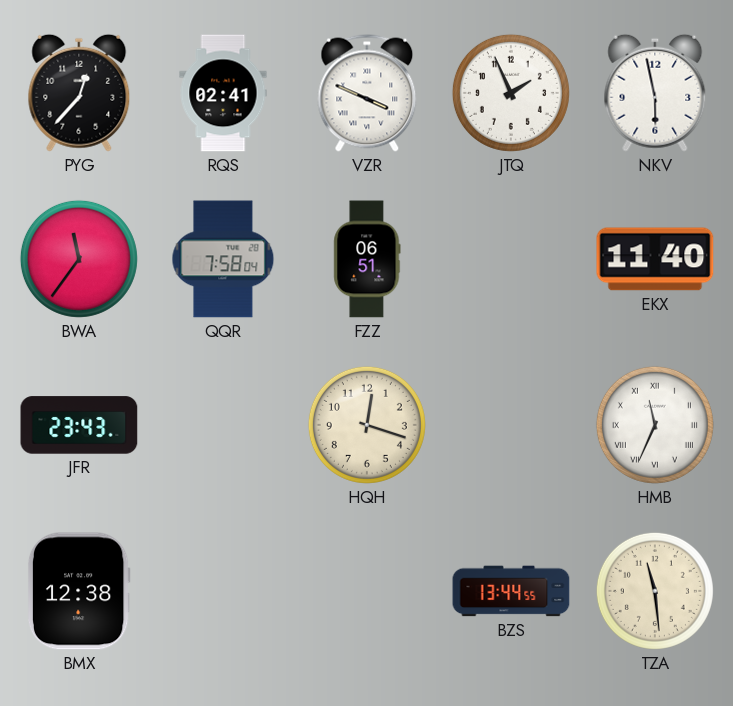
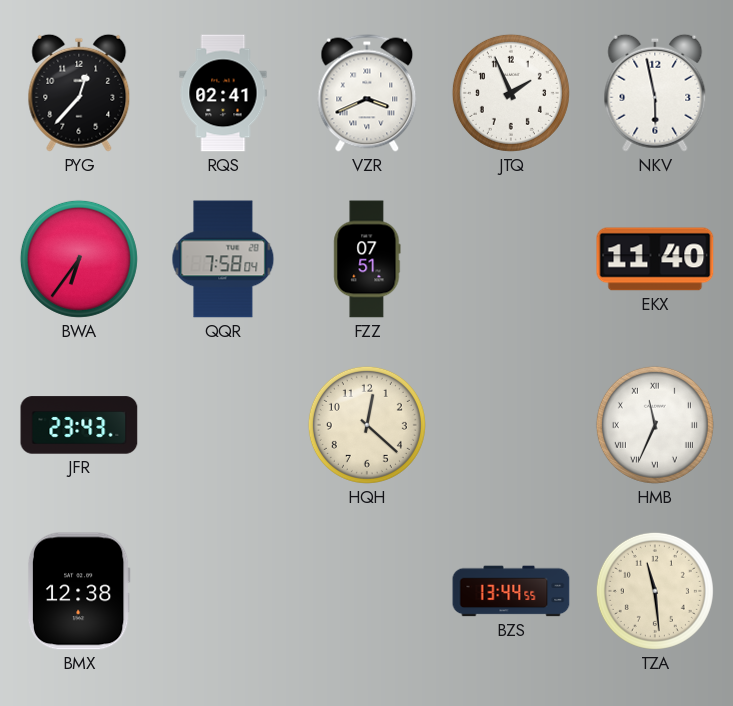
VZR: 3:49 -> 3:41
BWA: 11:36 -> 6:36
FZZ: 06:51 -> 07:51
HQH: 12:18 -> 12:22
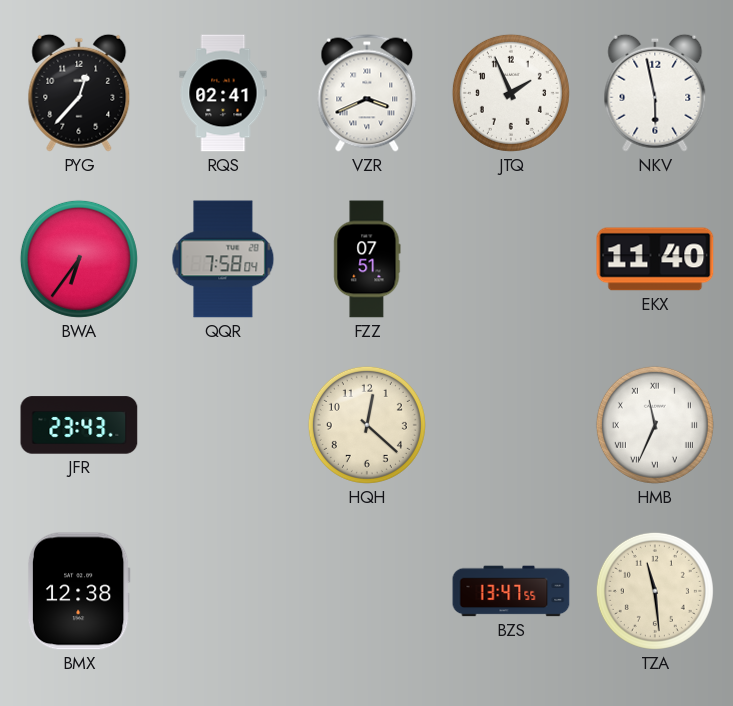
BZS: 13:44 -> 13:47
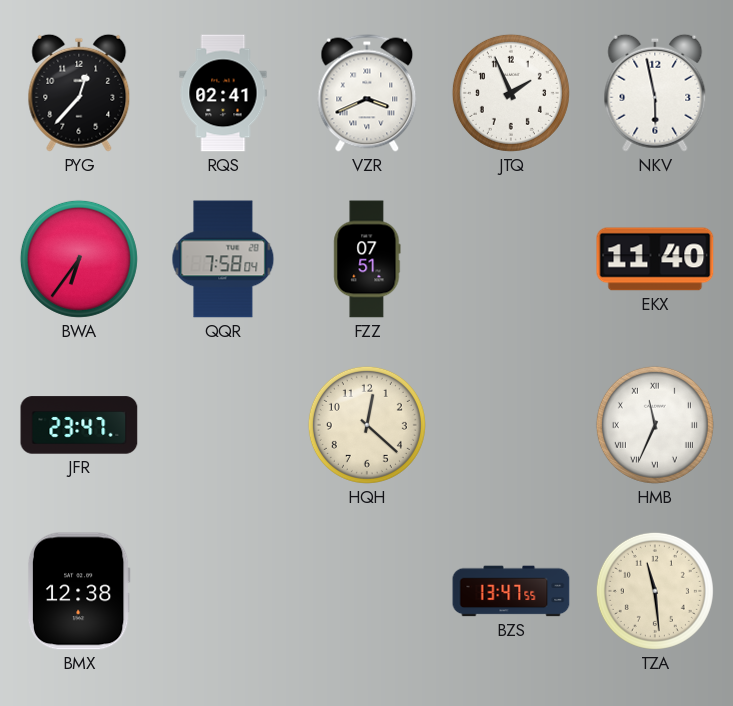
JFR: 23:43 -> 23:47
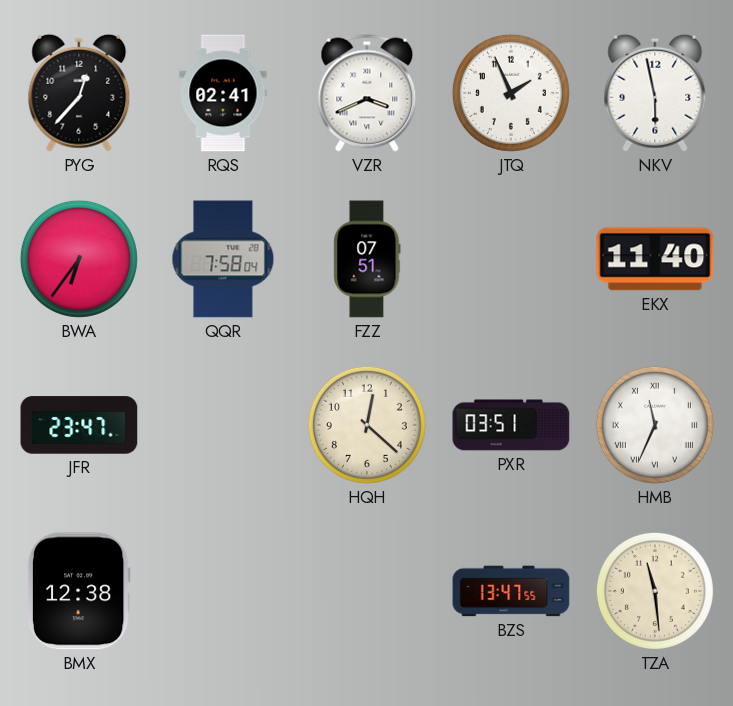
PXR: none -> 03:51
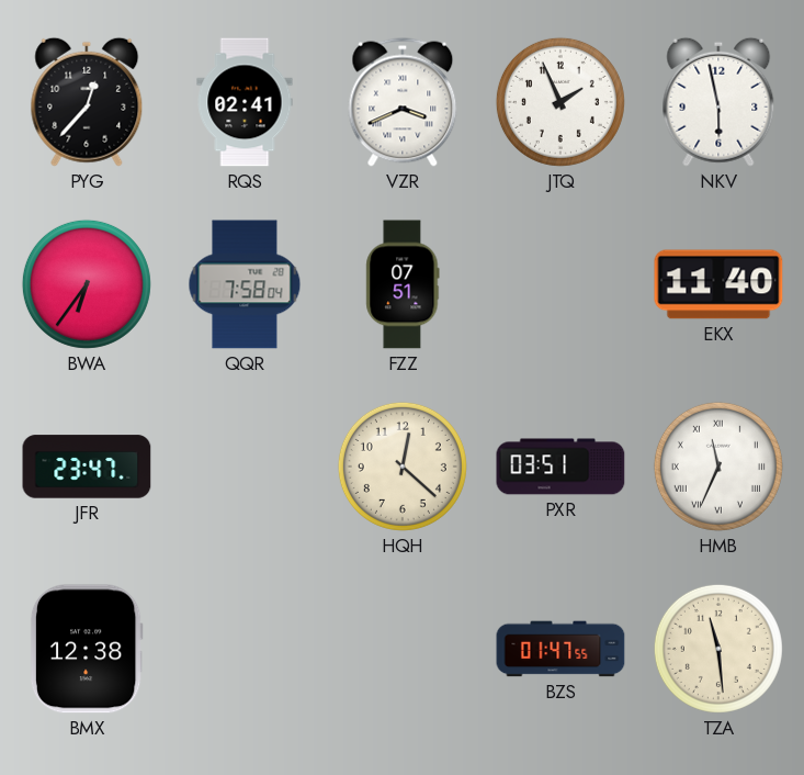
BZS: 13:47 -> 01:47
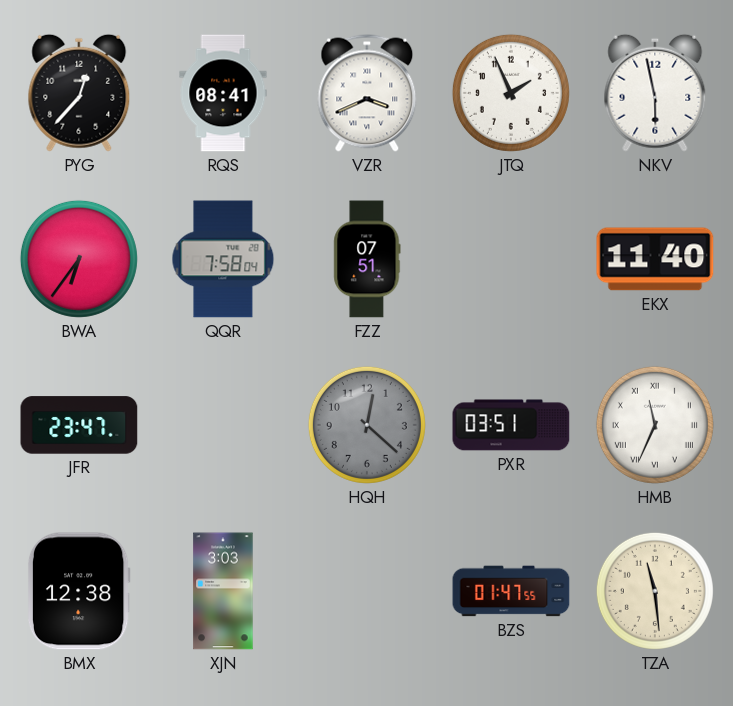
RQS: 02:41 -> 08:41
HQH dial: cream -> grey
XJN: none -> 3:03
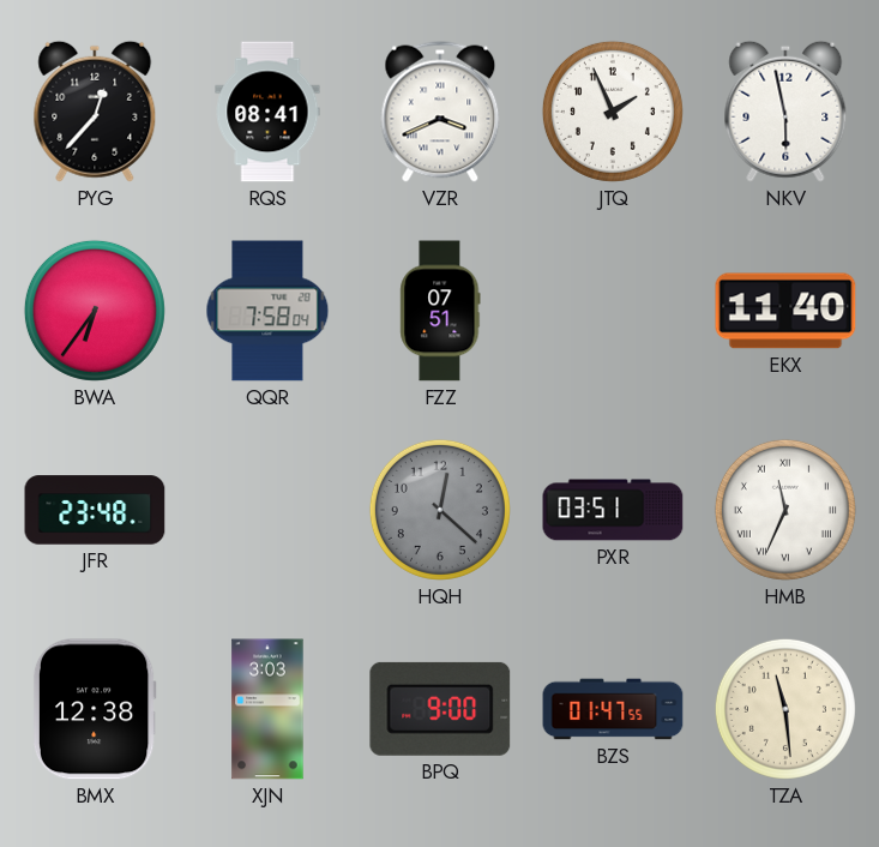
JFR: 23:47 -> 23:48
BPQ: none -> 9:00
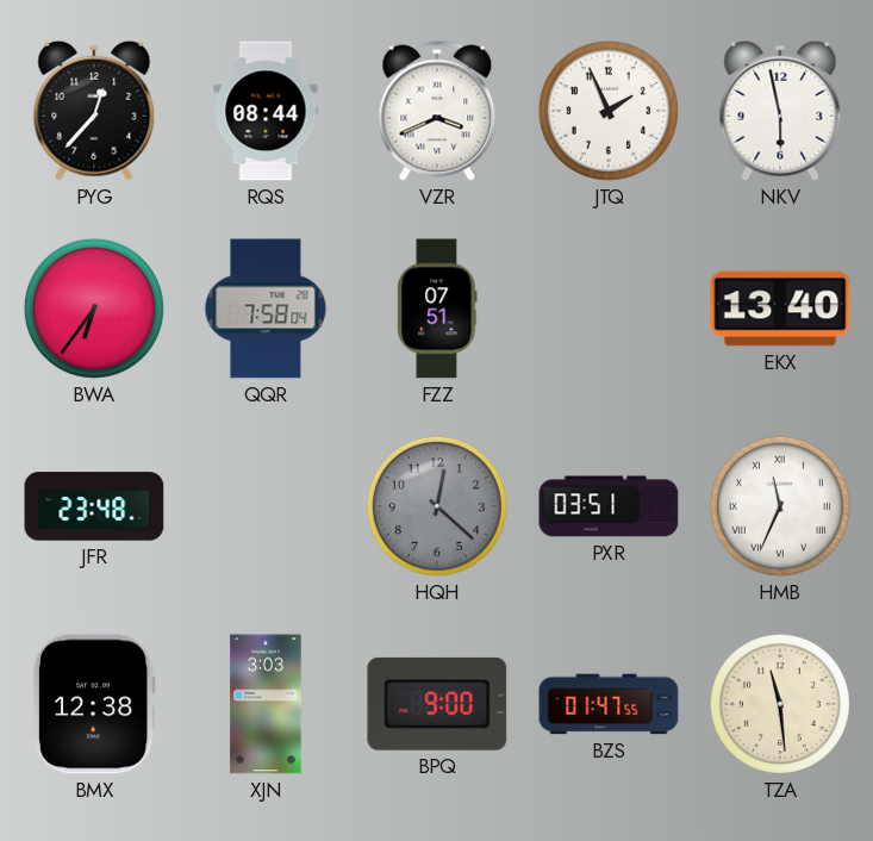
RQS: 08:41 -> 08:44
EKX: 11:40 -> 13:40
